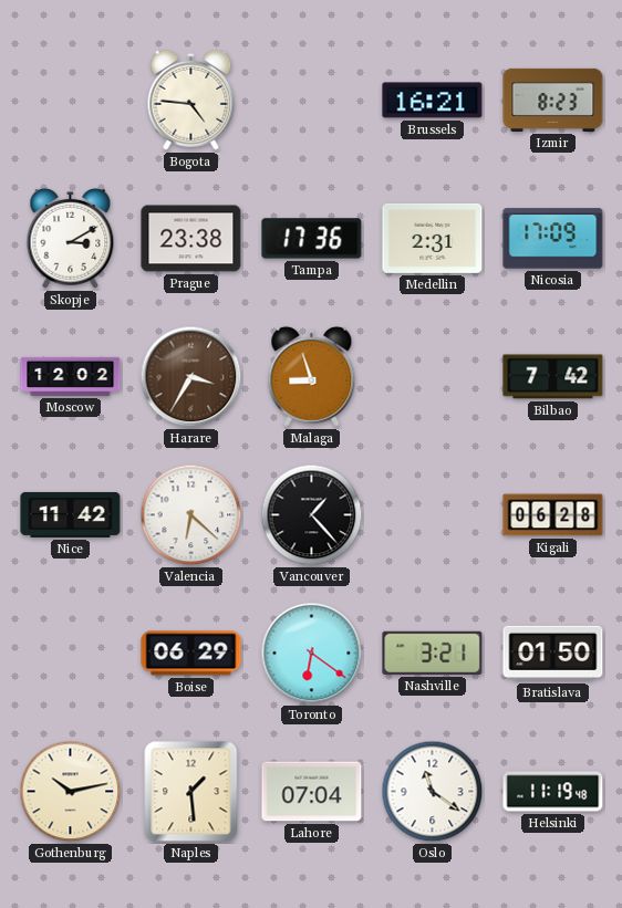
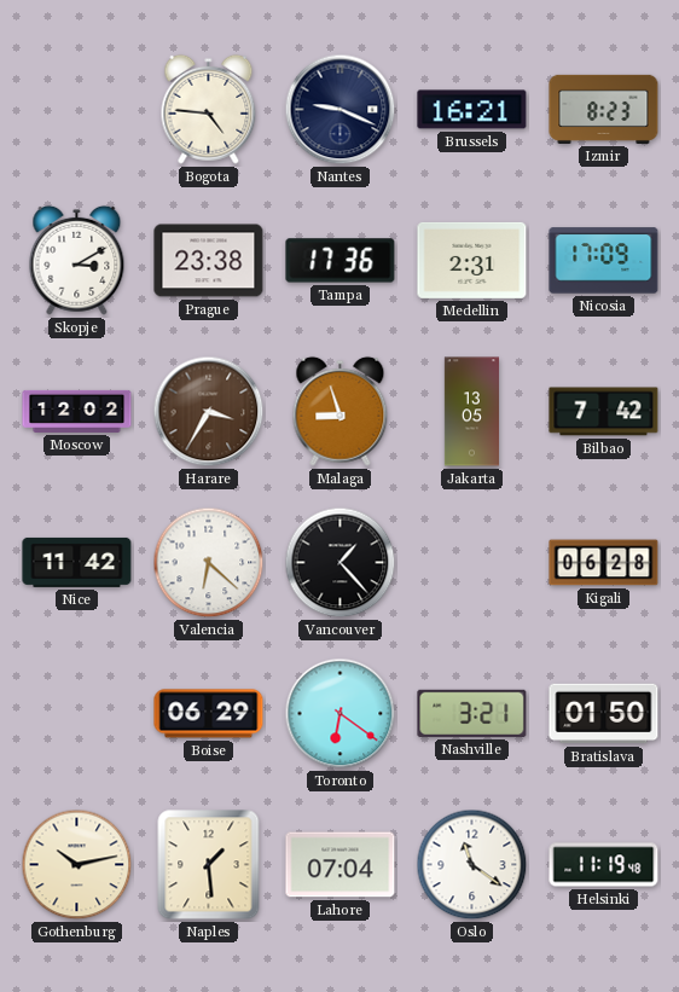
Nantes: none -> 9:19
Jakarta: none -> 13:05
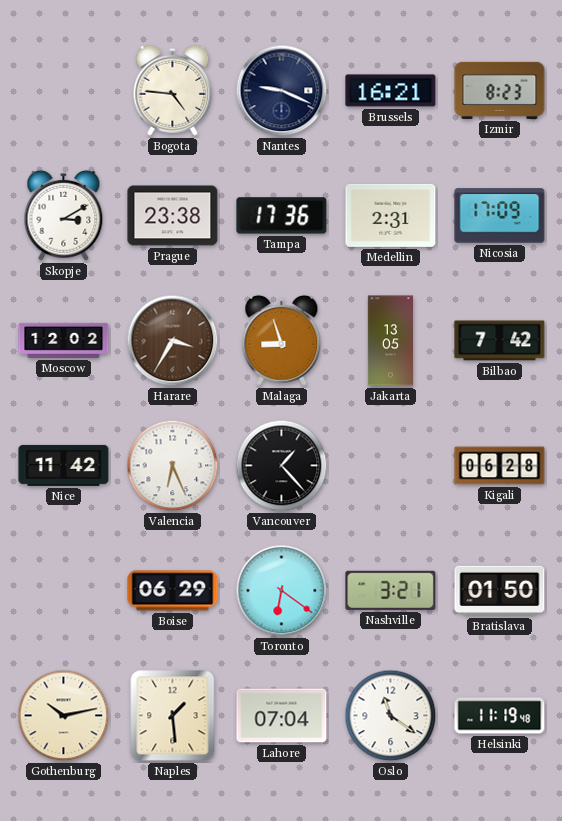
Valencia: 6:22 -> 6:26
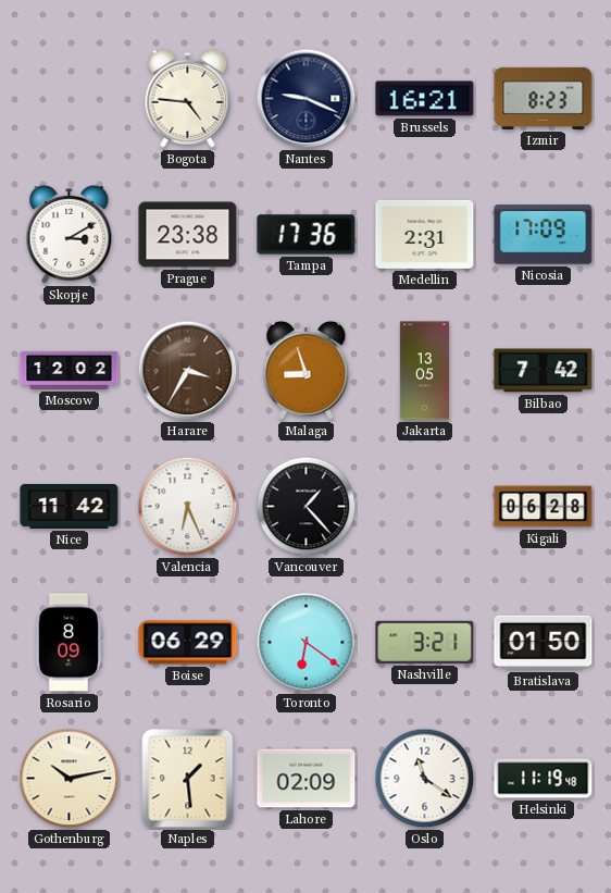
Rosario: none -> 8:09
Lahore: 07:04 -> 02:09
